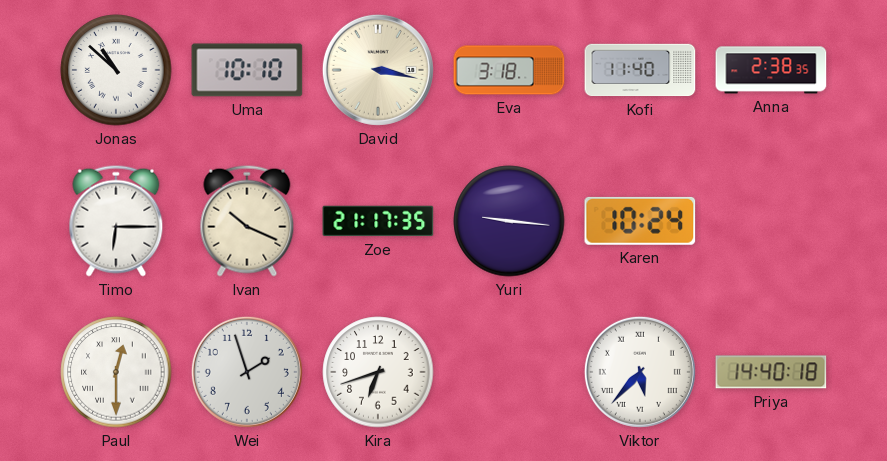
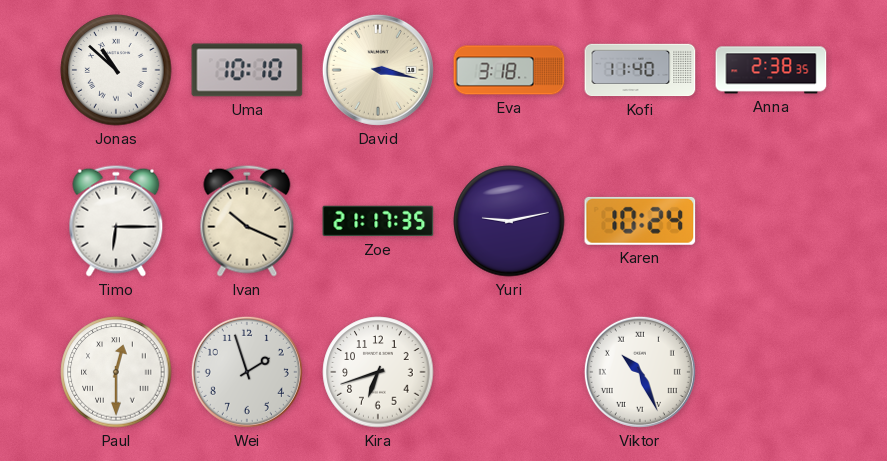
Yuri: 9:16 -> 9:13
Viktor: 5:37 -> 10:26
Priya: 14:40 -> none
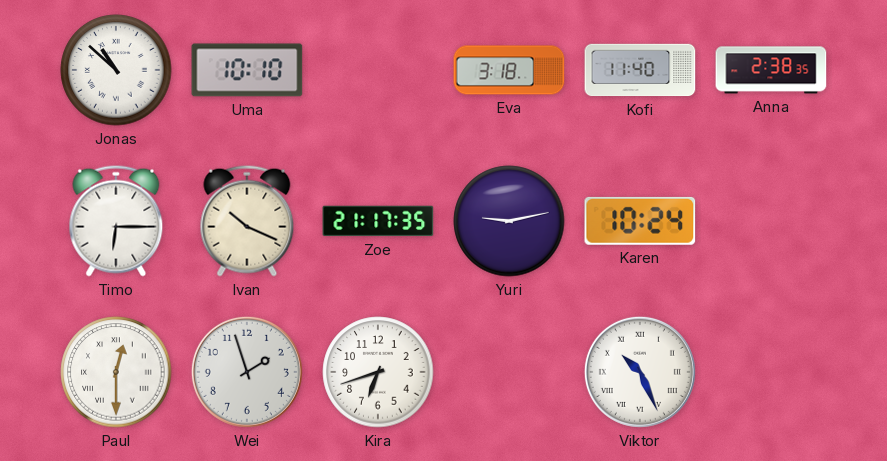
David: 3:17 -> none
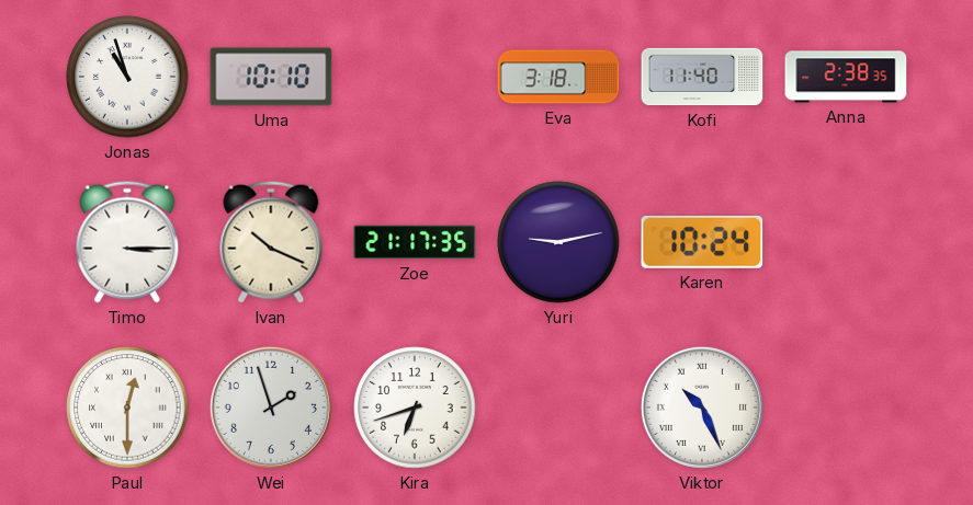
Jonas: 10:52 -> 10:57
Timo: 6:15 -> 3:15
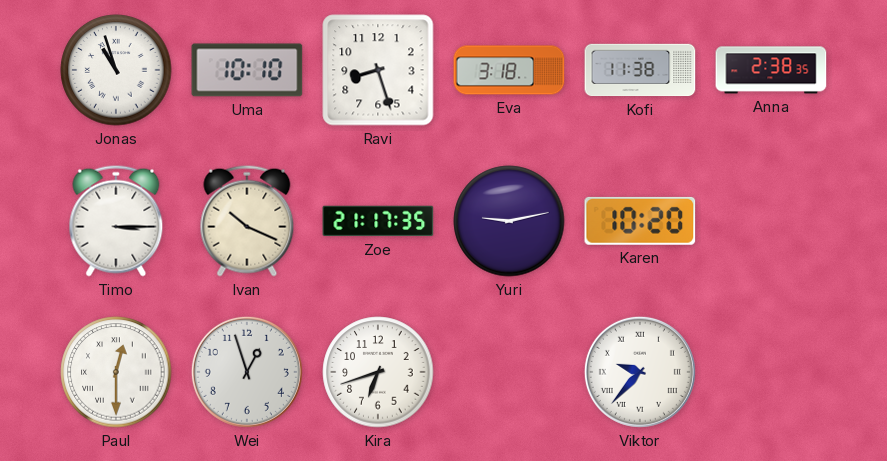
Ravi: none -> 8:27
Kofi: 11:40 -> 11:38
Karen: 10:24 -> 10:20
Wei: 1:57 -> 12:57
Viktor: 10:26 -> 9:37
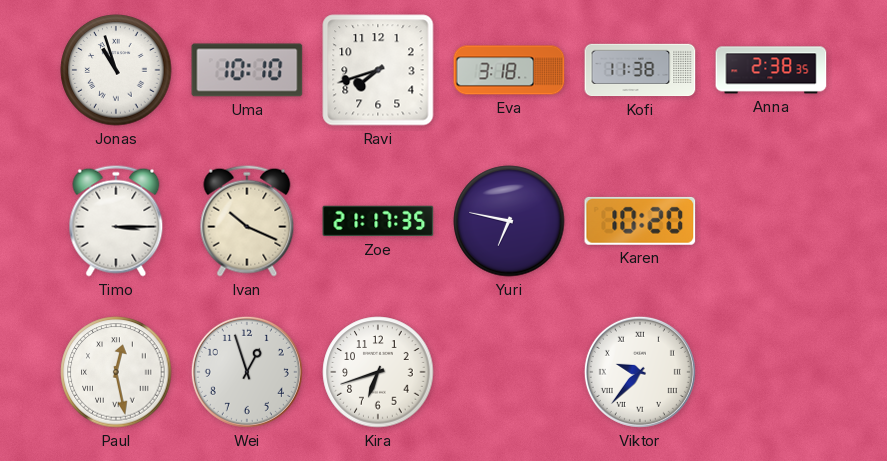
Ravi: 8:27 -> 7:42
Yuri: 9:13 -> 6:47
Paul: 12:30 -> 12:28
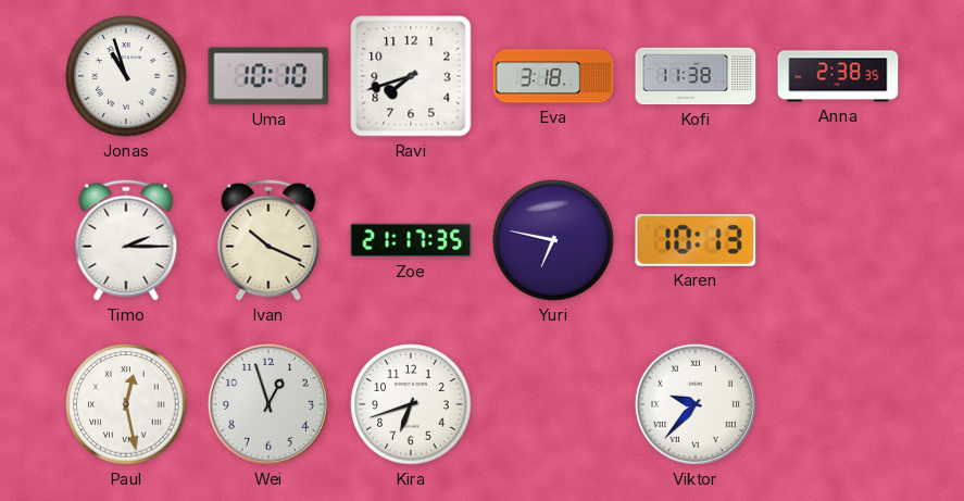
Timo: 3:15 -> 2:15
Karen: 10:20 -> 10:13
